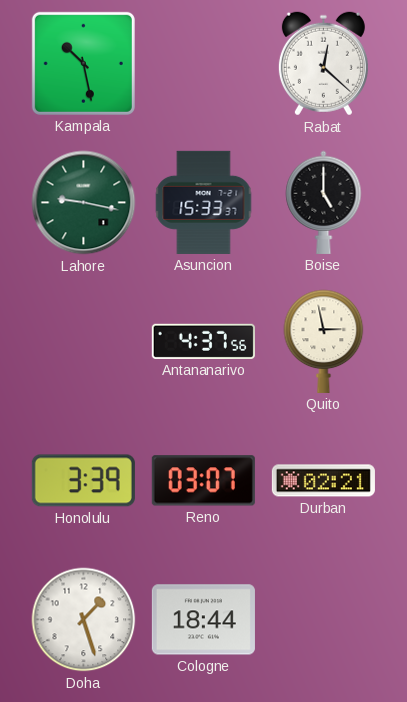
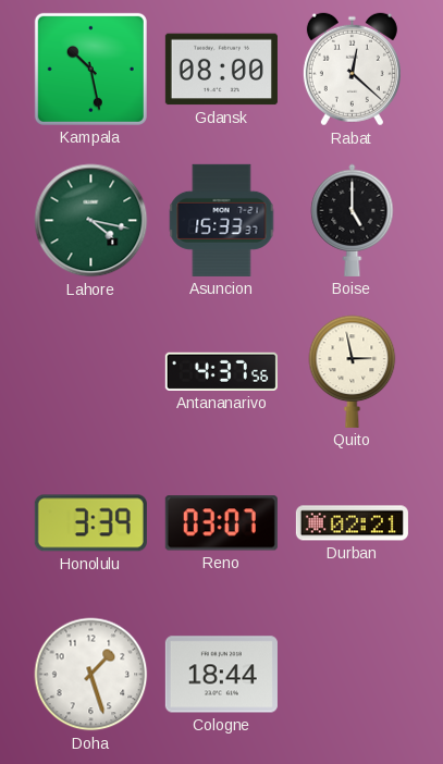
Gdansk: none -> 08:00
Lahore: 9:17 -> 4:17
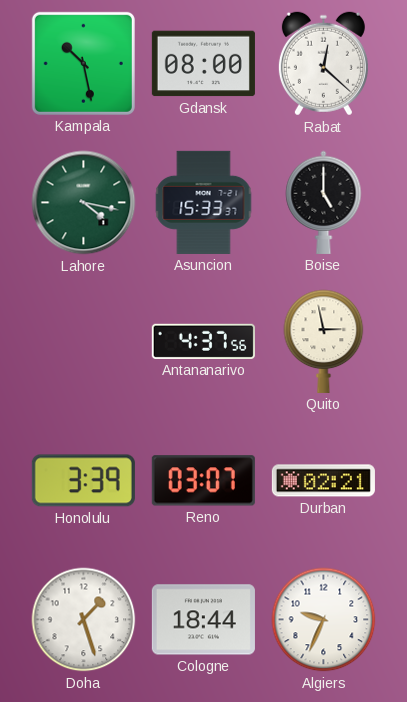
Algiers: none -> 9:34
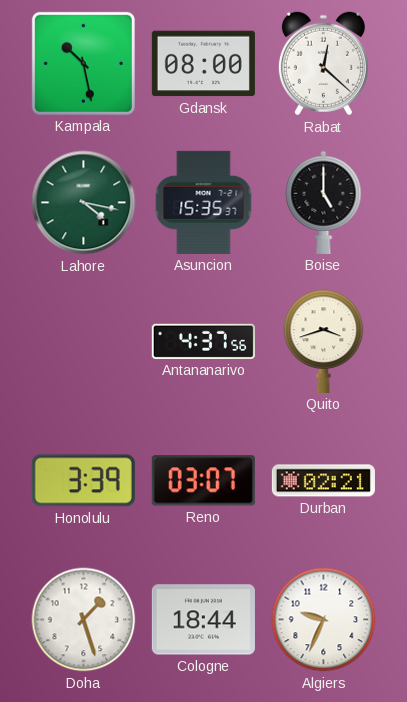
Asuncion: 15:33 -> 15:35
Quito: 2:58 -> 3:42
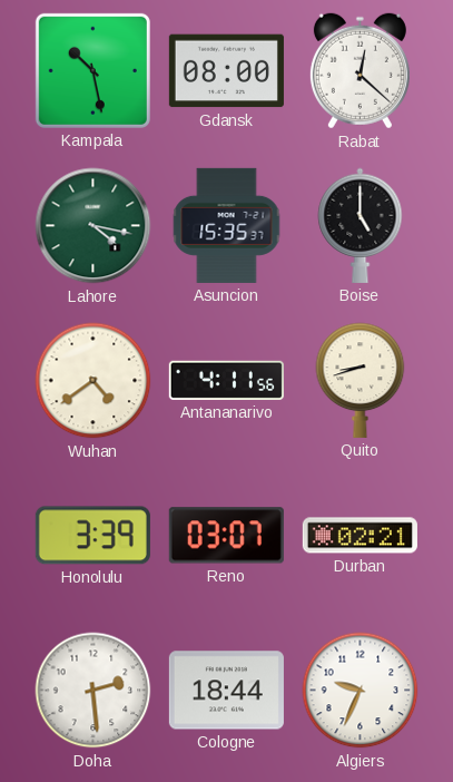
Wuhan: none -> 4:39
Antananarivo: 4:37 -> 4:11
Quito: 3:42 -> 8:42
Doha: 1:27 -> 2:29
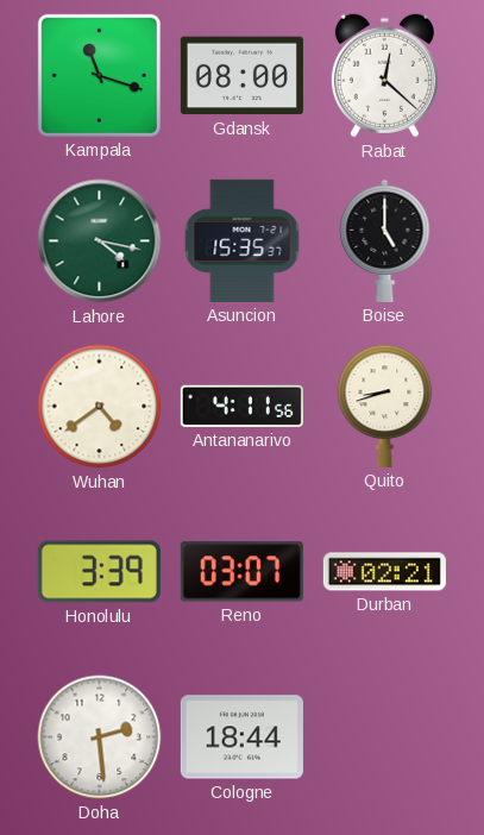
Kampala: 10:28 -> 11:18
Algiers: 9:34 -> none
